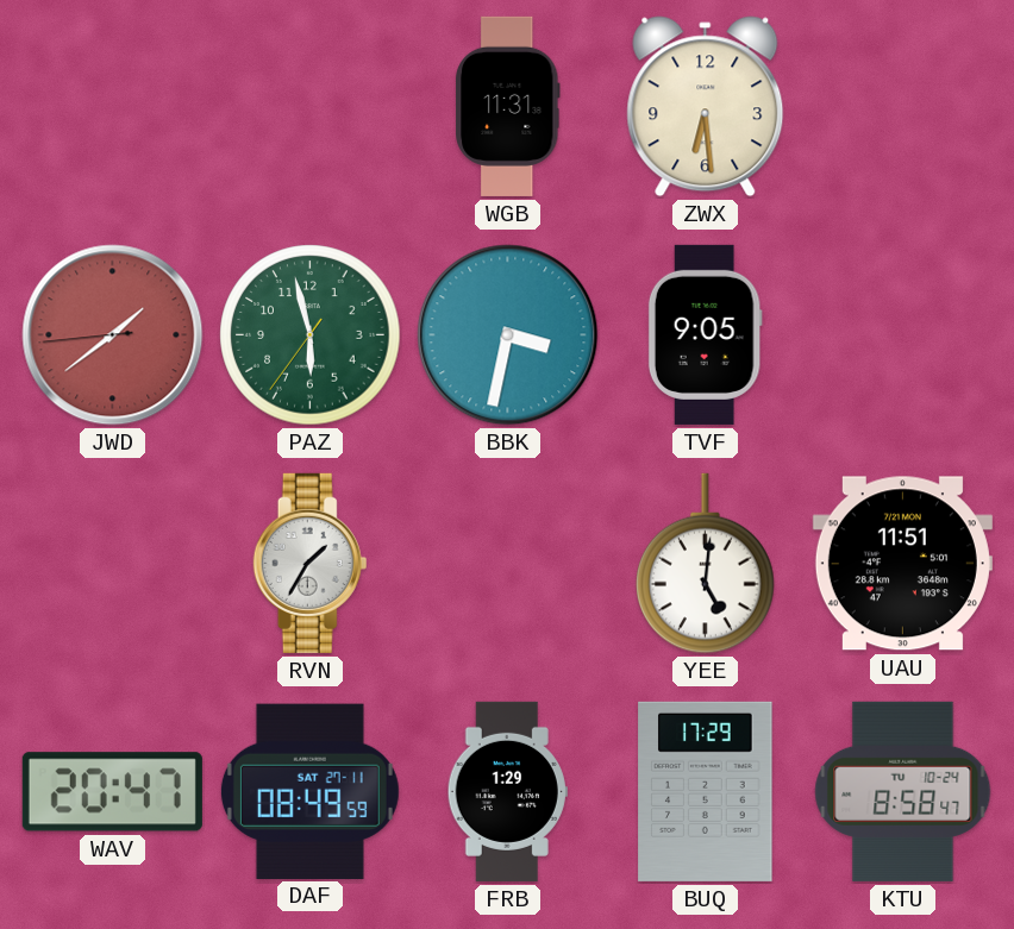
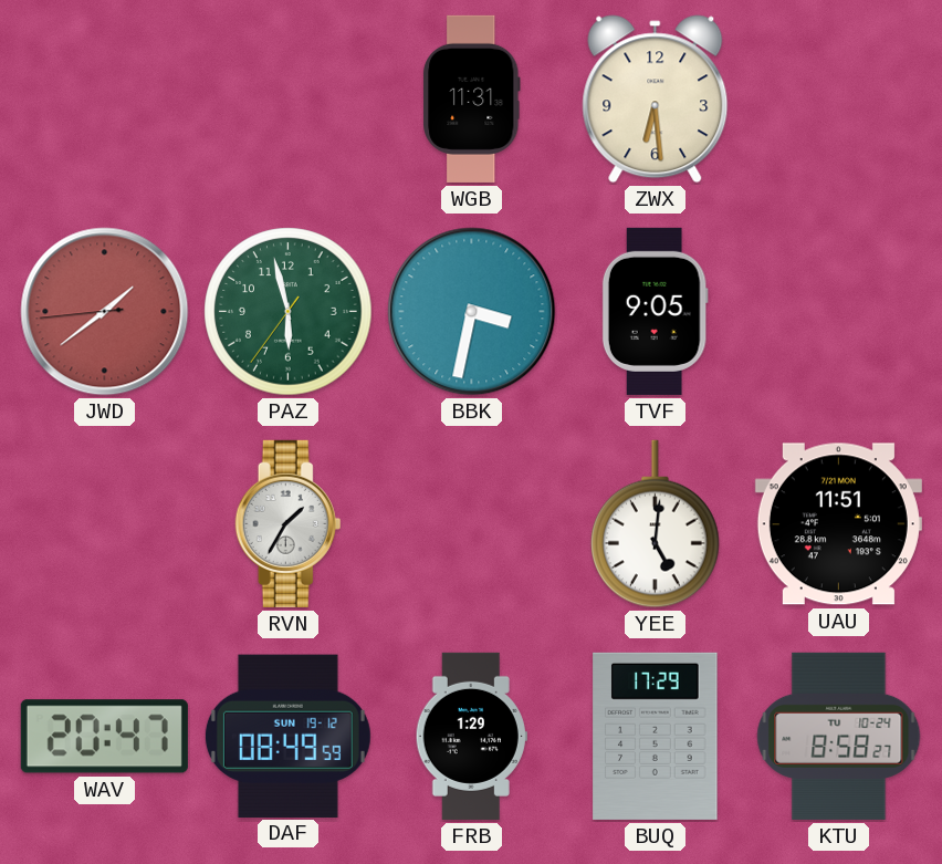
DAF date: SAT 27-11 -> SUN 19-12
KTU: 8:58:47 -> 8:58:27
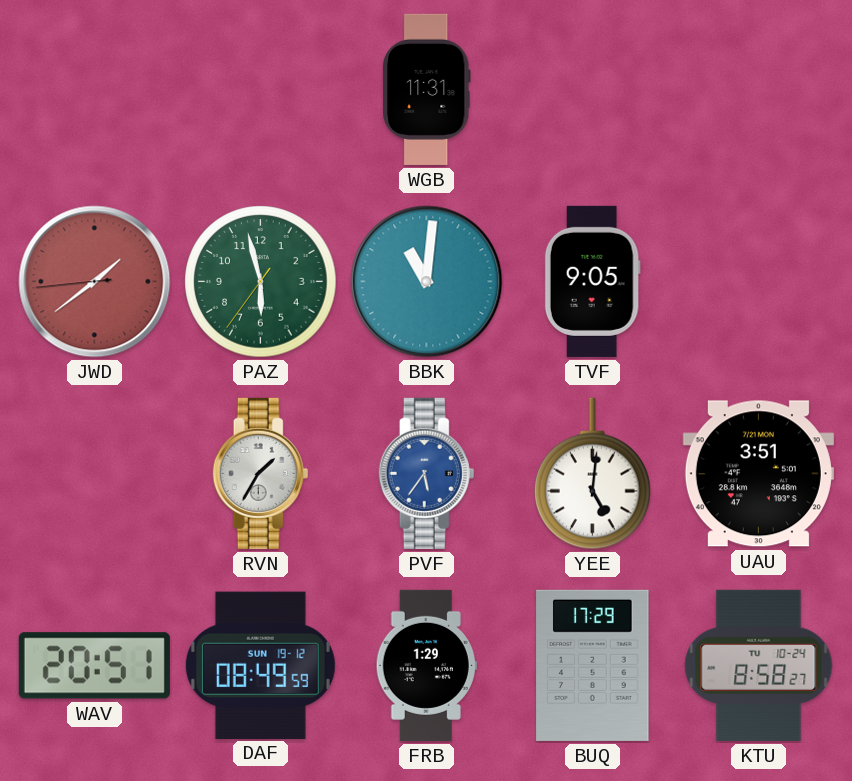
ZWX: 6:29 -> none
BBK: 3:32 -> 11:01
PVF: none -> 5:36
UAU: 11:51 -> 3:51
WAV: 20:47 -> 20:51
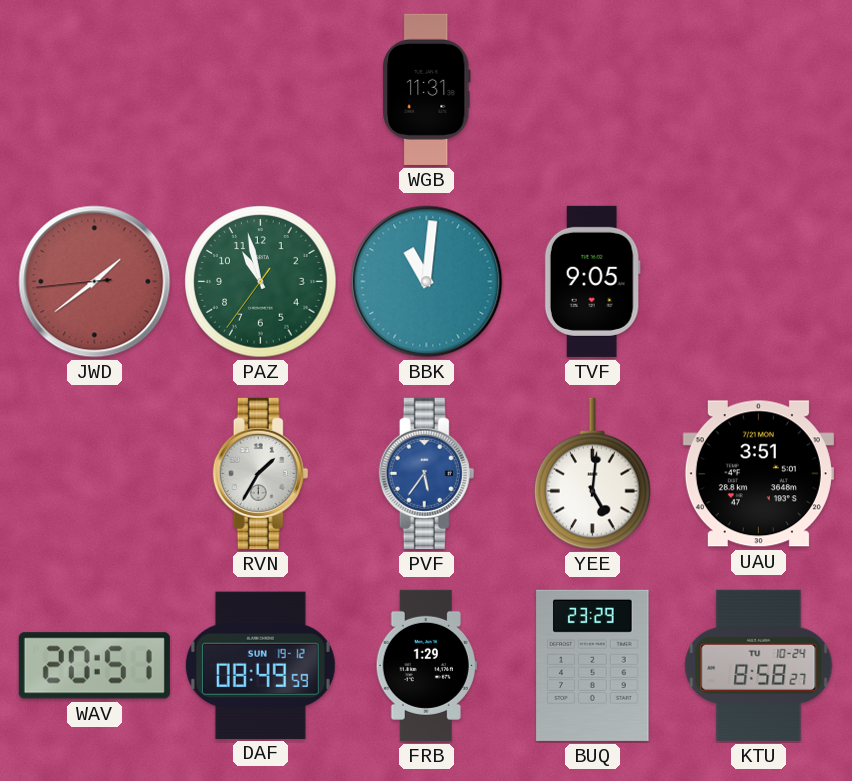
PAZ: 5:57 -> 10:57
BUQ: 17:29 -> 23:29
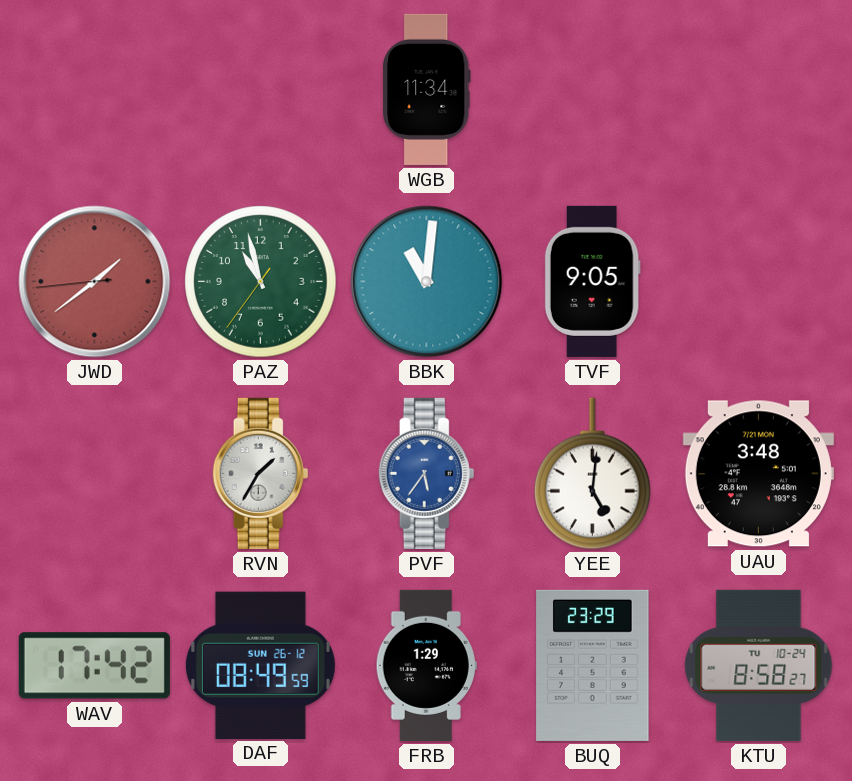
WGB: 11:31 -> 11:34
UAU: 3:51 -> 3:48
WAV: 20:51 -> 17:42
DAF date: SUN 19-12 -> SUN 26-12
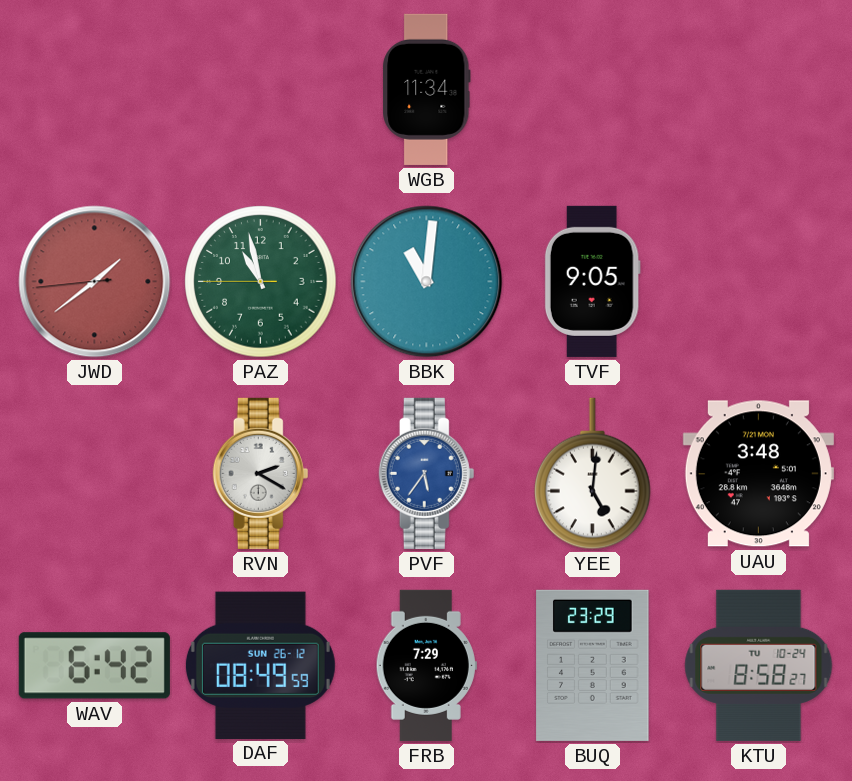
PAZ: 10:57:36 -> 10:57:45
RVN: 1:35 -> 2:20
WAV: 17:42 -> 6:42
FRB: 1:29 -> 7:29
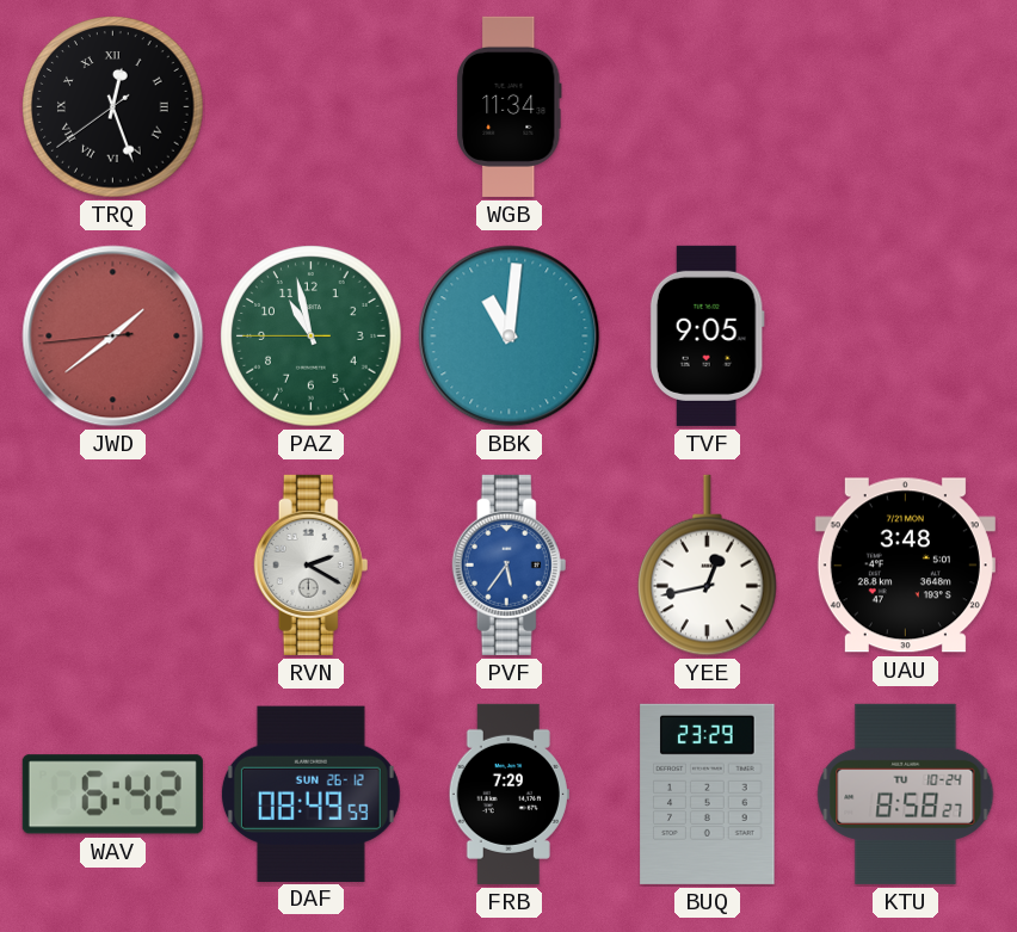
TRQ: none -> 12:26
YEE: 5:01 -> 12:43
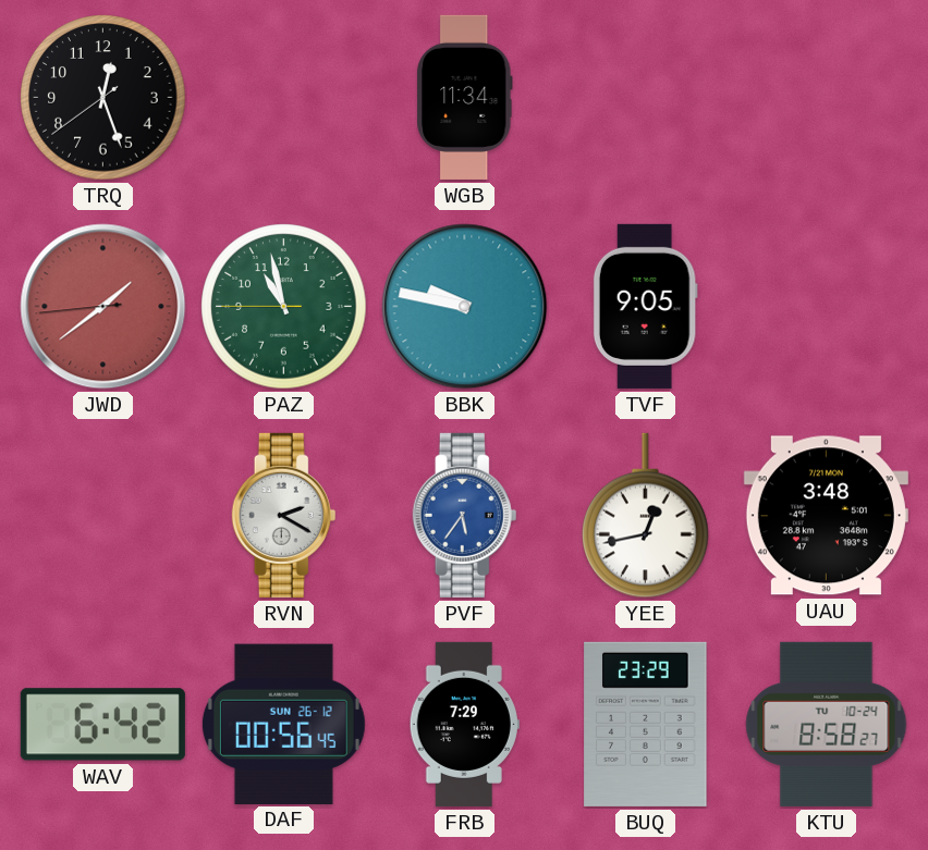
TRQ numerals: Roman -> Arabic
BBK: 11:01 -> 9:47
DAF: 08:49 -> 00:56
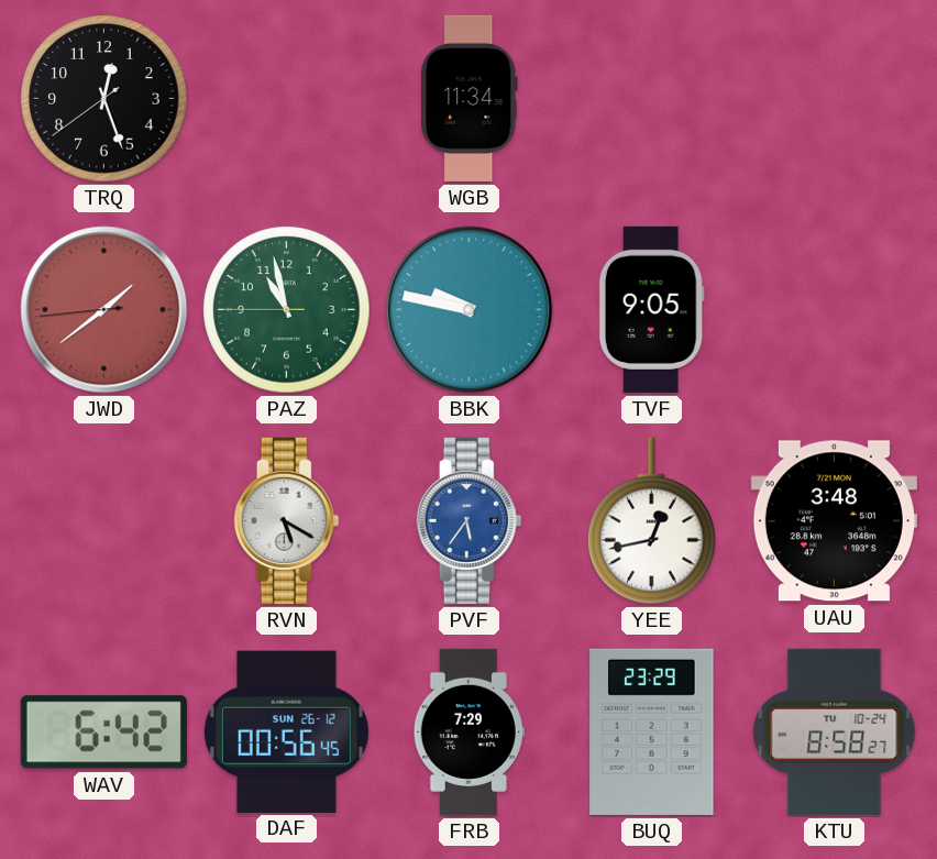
RVN: 2:20 -> 5:20
